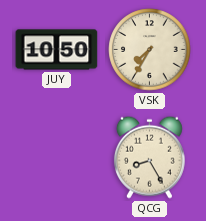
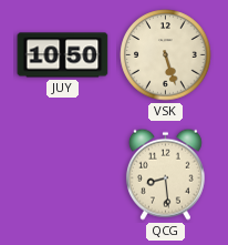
VSK: 7:35 -> 5:27
QCG: 8:25 -> 8:29
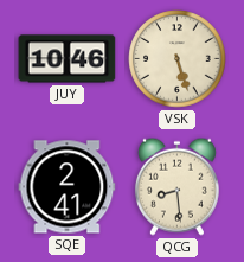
JUY: 10:50 -> 10:46
SQE: none -> 2:41
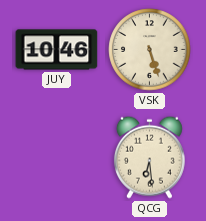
SQE: 2:41 -> none
QCG: 8:29 -> 6:29
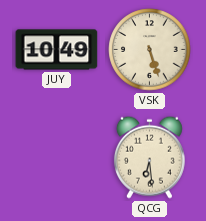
JUY: 10:46 -> 10:49
